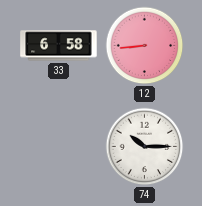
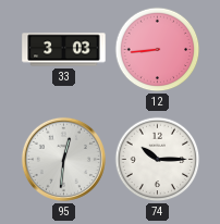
33: 6:58 -> 3:03
95: none -> 12:31
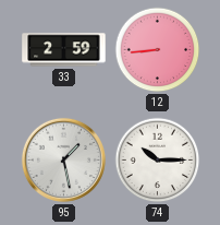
33: 3:03 -> 2:59
95: 12:31 -> 1:28
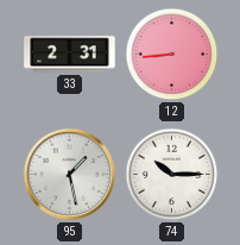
33: 2:59 -> 2:31
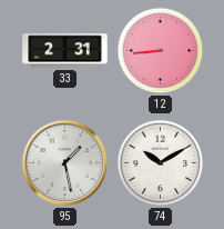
74: 10:15 -> 10:10
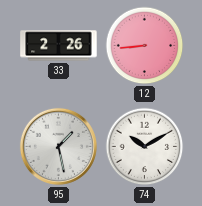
33: 2:31 -> 2:26
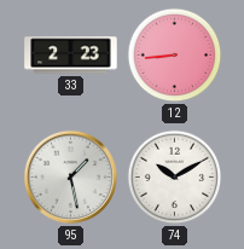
33: 2:26 -> 2:23
